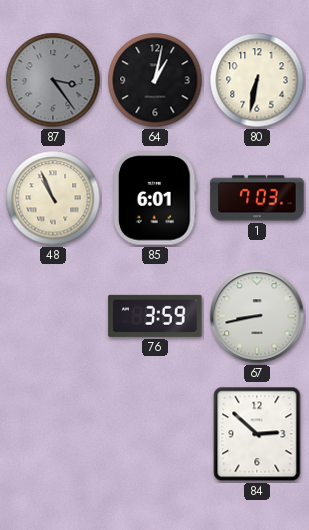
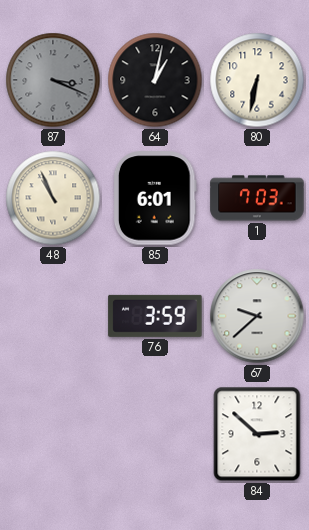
87: 3:24 -> 3:19
67: 8:43 -> 9:38
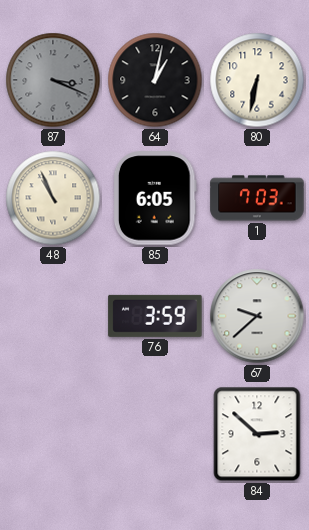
85: 6:01 -> 6:05
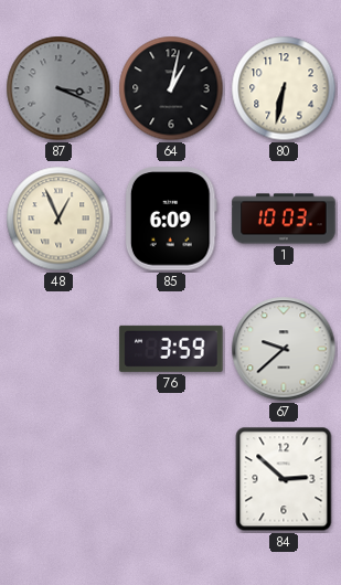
48: 10:56 -> 12:56
85: 6:05 -> 6:09
1: 7:03 -> 10:03
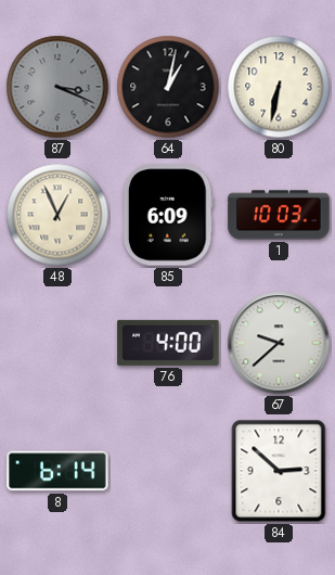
76: 3:59 -> 4:00
8: none -> 6:14
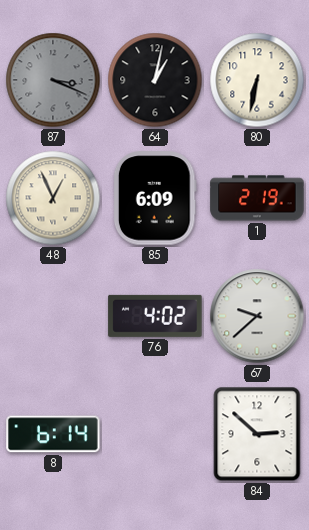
1: 10:03 -> 2:19
76: 4:00 -> 4:02
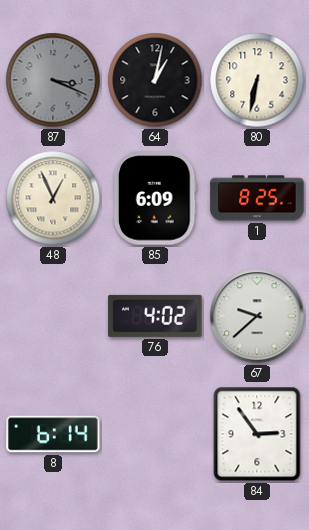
1: 2:19 -> 8:25
84: 2:52 -> 2:54
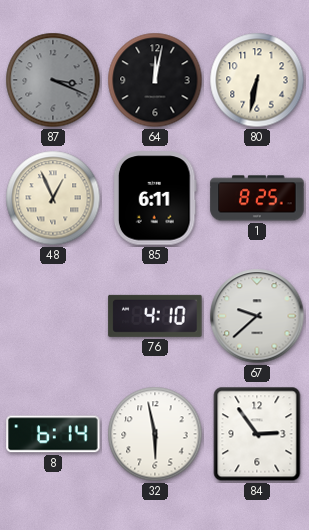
64: 1:02 -> 12:02
85: 6:09 -> 6:11
76: 4:02 -> 4:10
32: none -> 5:58
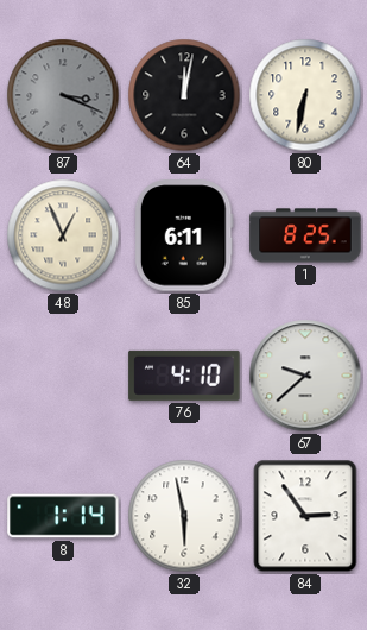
8: 6:14 -> 1:14
